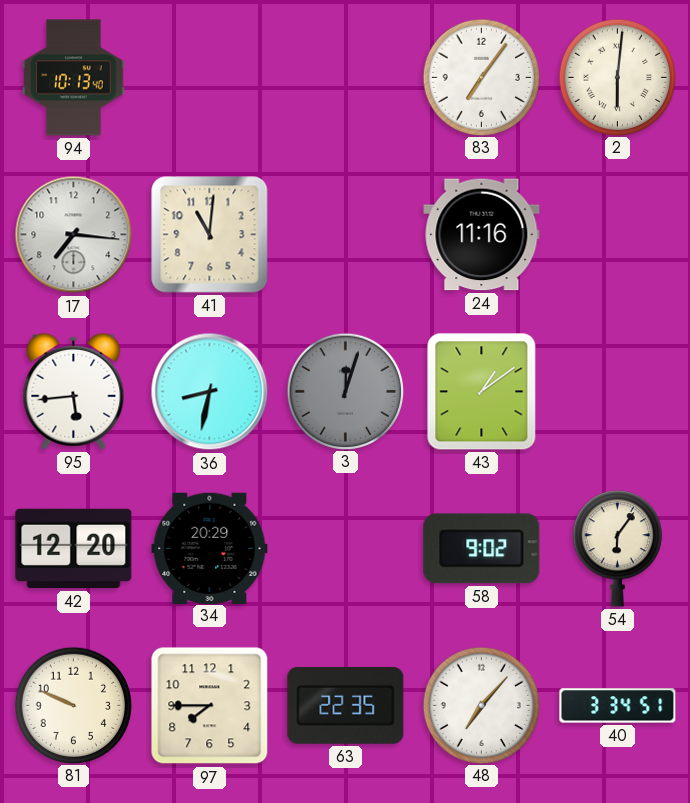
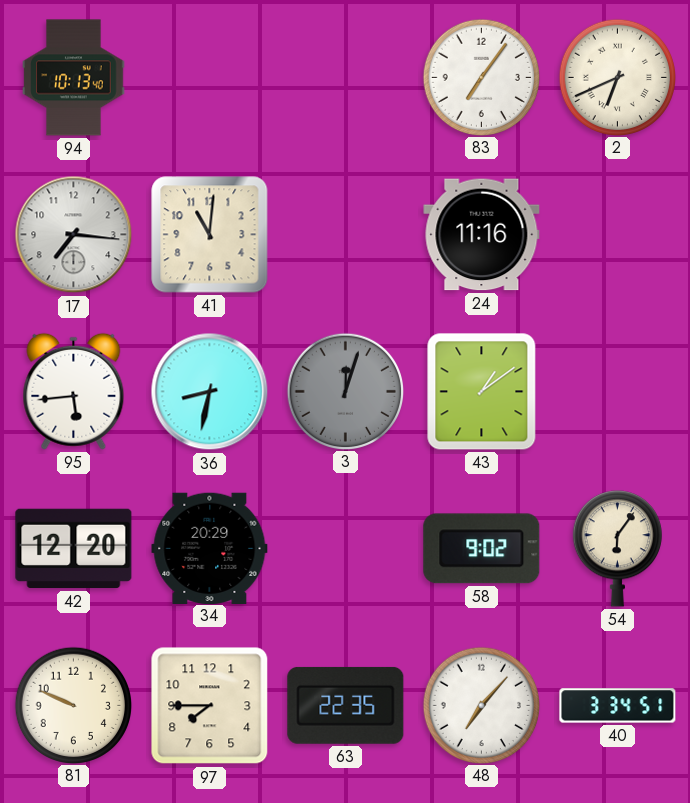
2: 6:01 -> 6:41
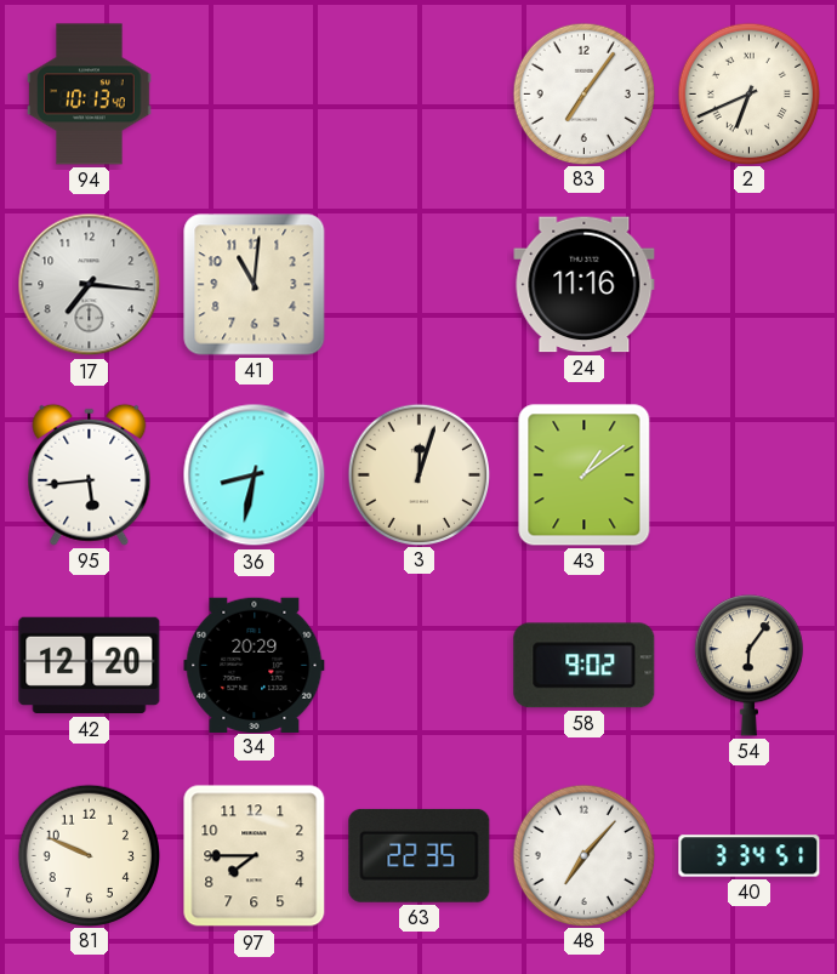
3 dial: grey -> cream
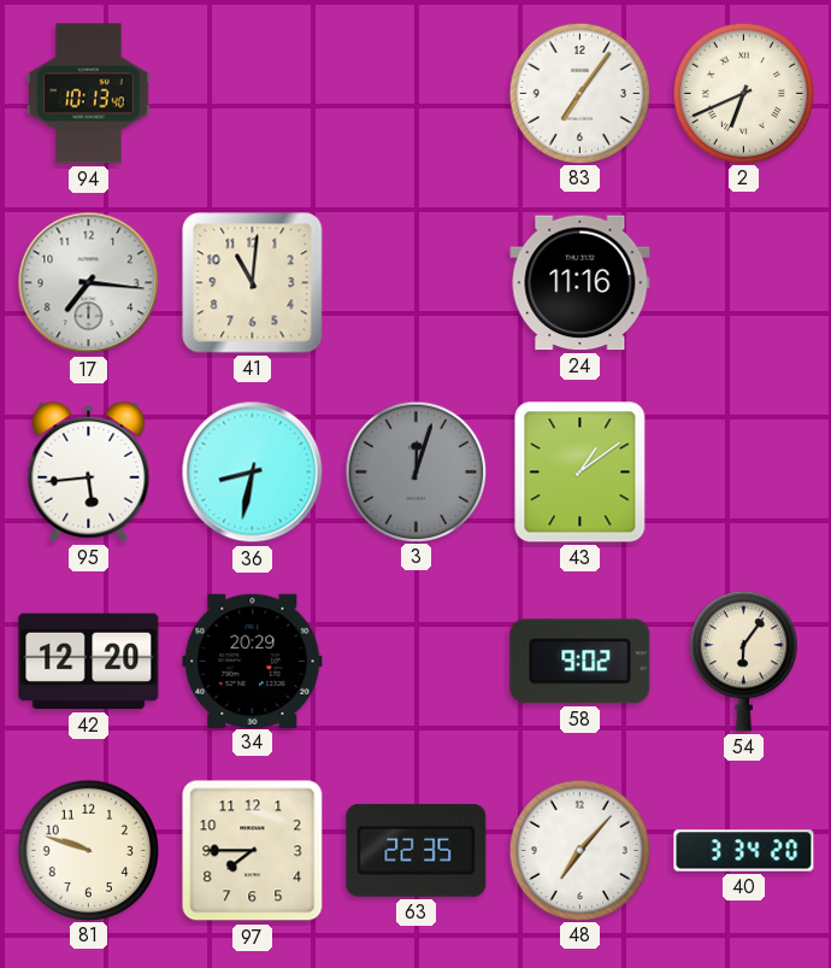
3 dial: cream -> grey
81: 9:49 -> 9:48
40: 3:34:51 -> 3:34:20
